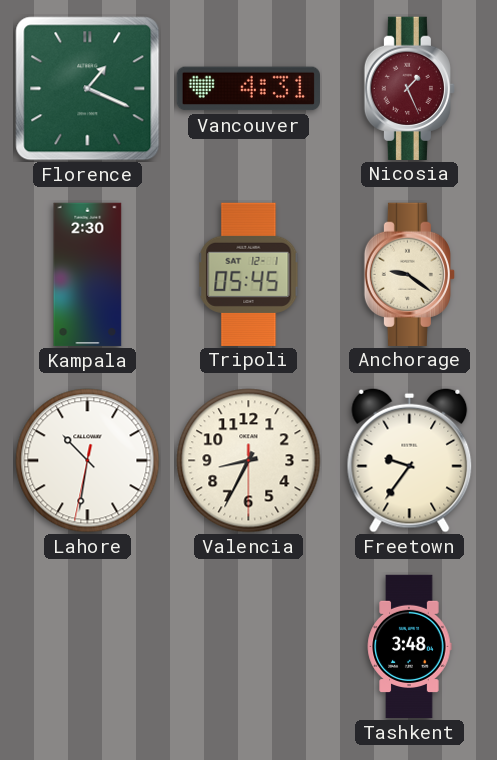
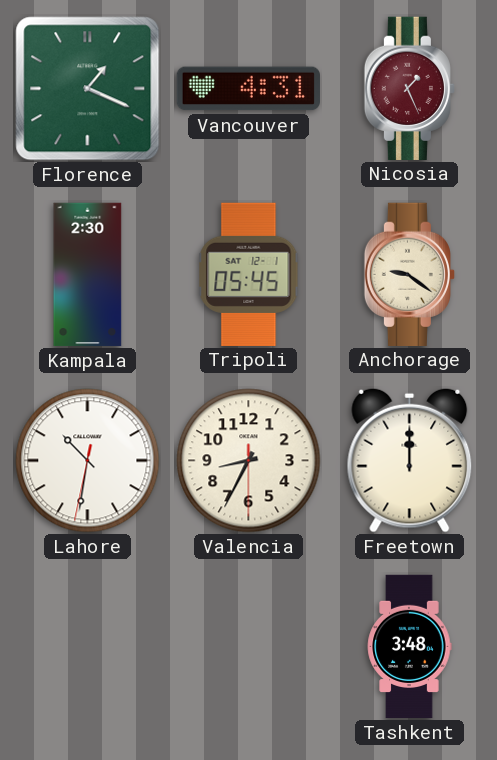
Freetown: 9:36 -> 12:00
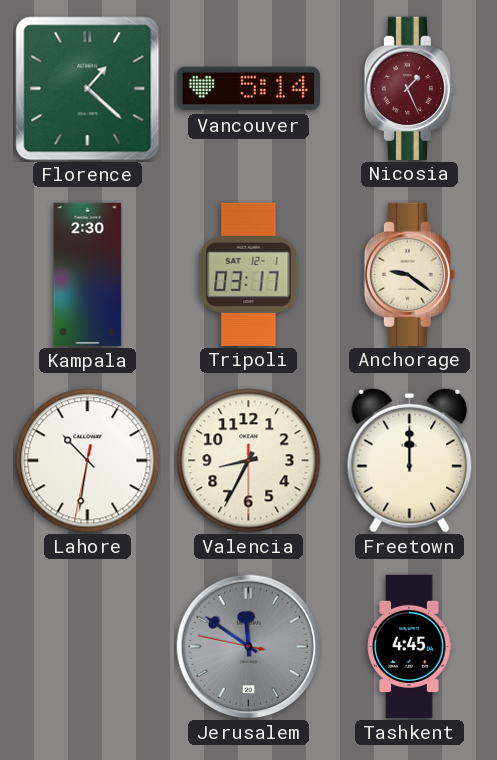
Florence: 1:19 -> 1:22
Vancouver: 4:31 -> 5:14
Tripoli: 05:45 -> 03:17
Jerusalem: none -> 11:50
Tashkent: 3:48 -> 4:45
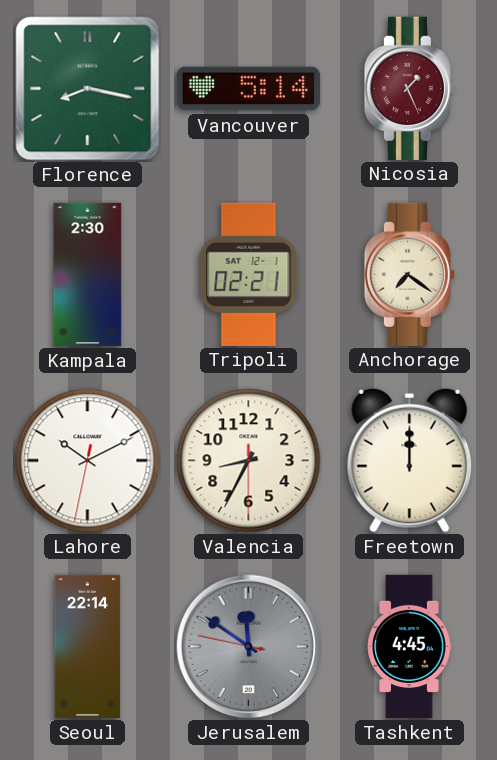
Florence: 1:22 -> 8:17
Tripoli: 03:17 -> 02:21
Anchorage: 9:21 -> 7:21
Lahore: 10:31 -> 10:10
Seoul: none -> 22:14
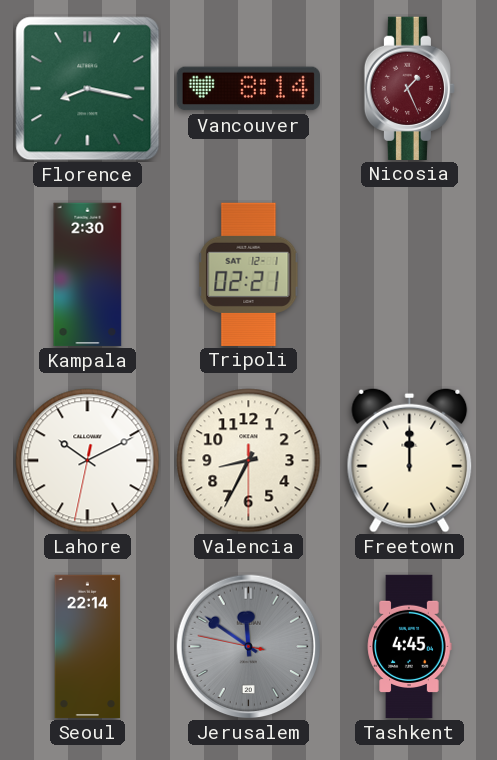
Vancouver: 5:14 -> 8:14
Anchorage: 7:21 -> none
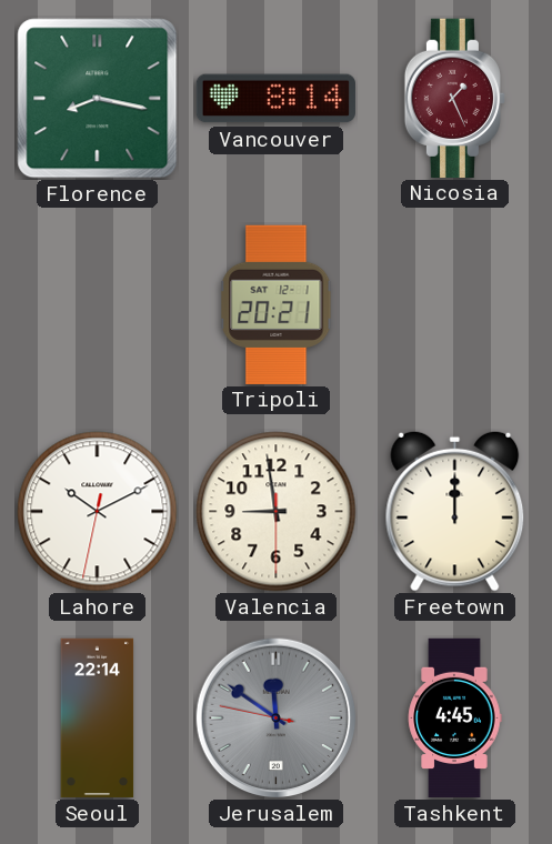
Kampala: 2:30 -> none
Tripoli: 02:21 -> 20:21
Valencia: 8:34 -> 8:58
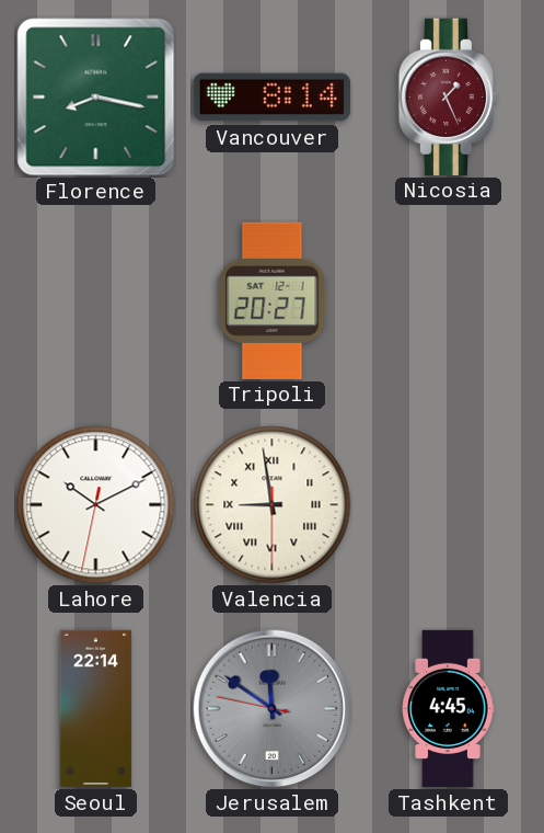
Tripoli: 20:21 -> 20:27
Valencia numerals: Arabic -> Roman
Freetown: 12:00 -> none
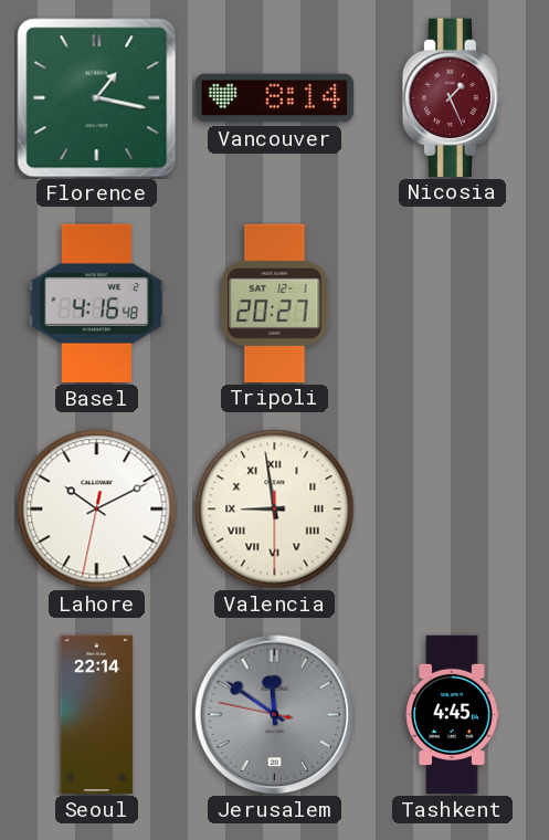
Florence: 8:17 -> 1:17
Basel: none -> 4:16
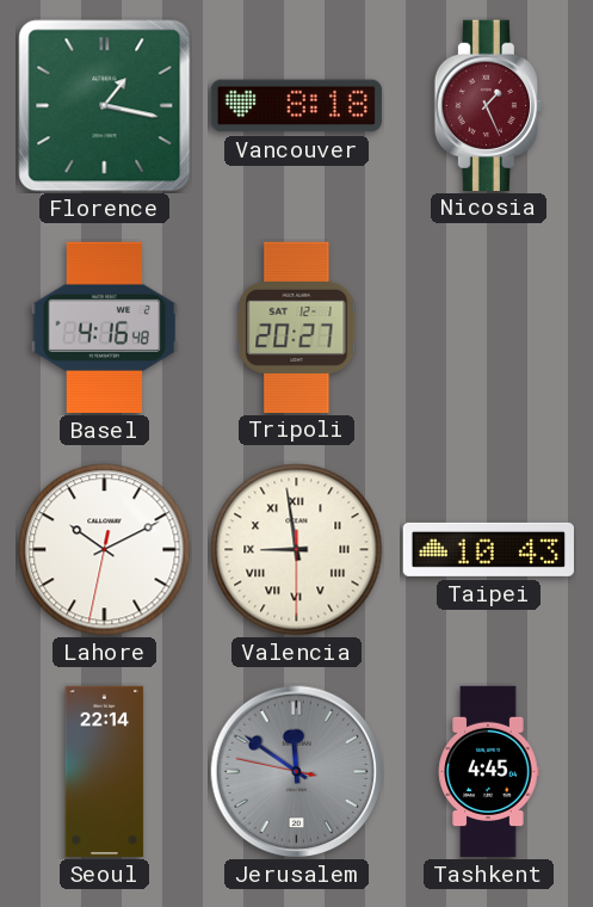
Vancouver: 8:14 -> 8:18
Taipei: none -> 10:43
